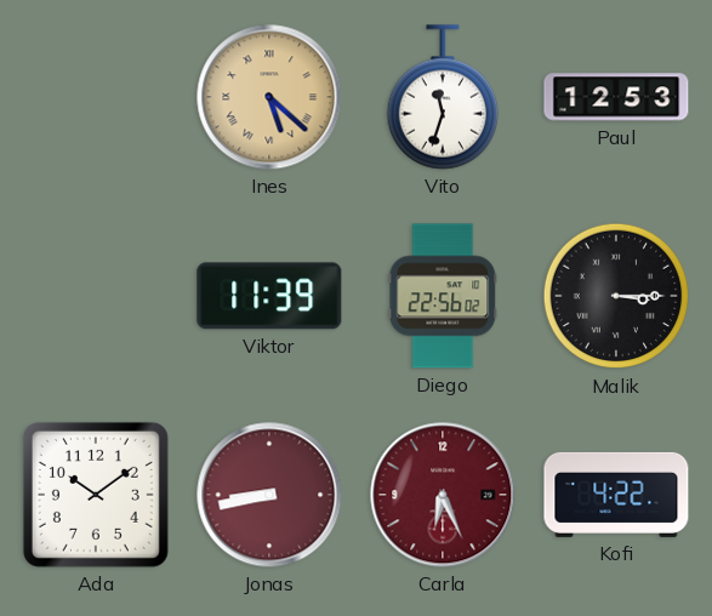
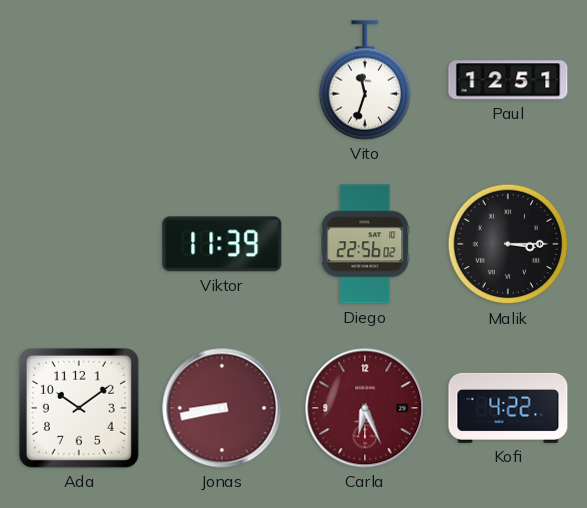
Ines: 5:22 -> none
Paul: 12:53 -> 12:51
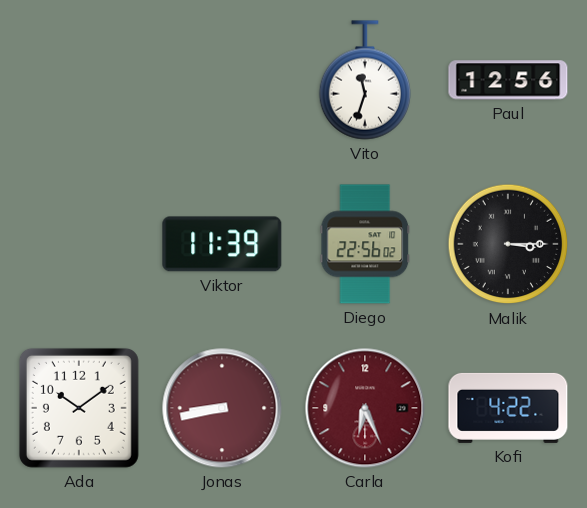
Paul: 12:51 -> 12:56
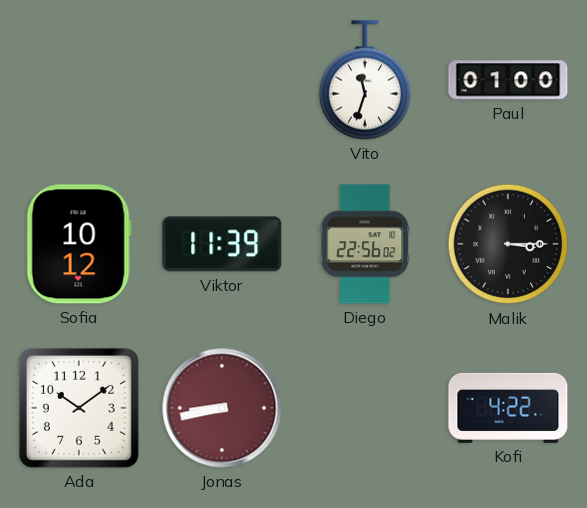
Paul: 12:56 -> 01:00
Sofia: none -> 10:12
Carla: 6:26 -> none
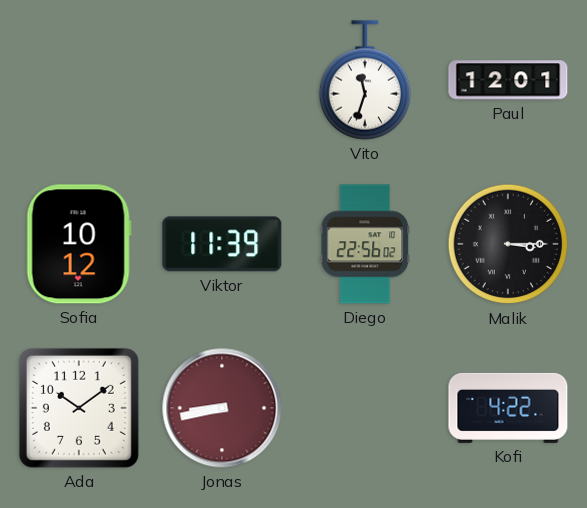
Paul: 01:00 -> 12:01
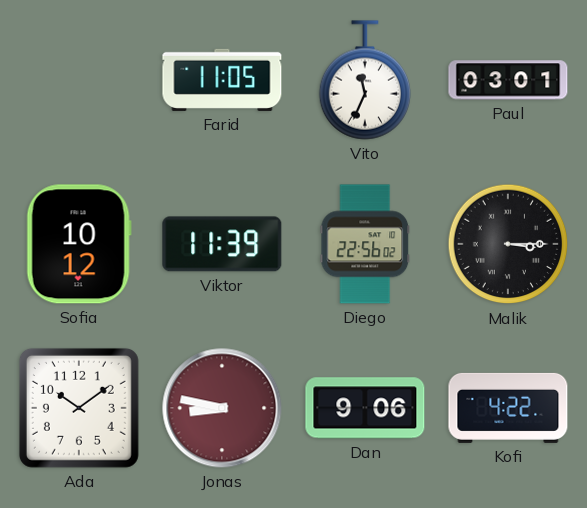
Farid: none -> 11:05
Vito: 11:33 -> 11:34
Paul: 12:01 -> 03:01
Jonas: 8:43 -> 8:47
Dan: none -> 9:06
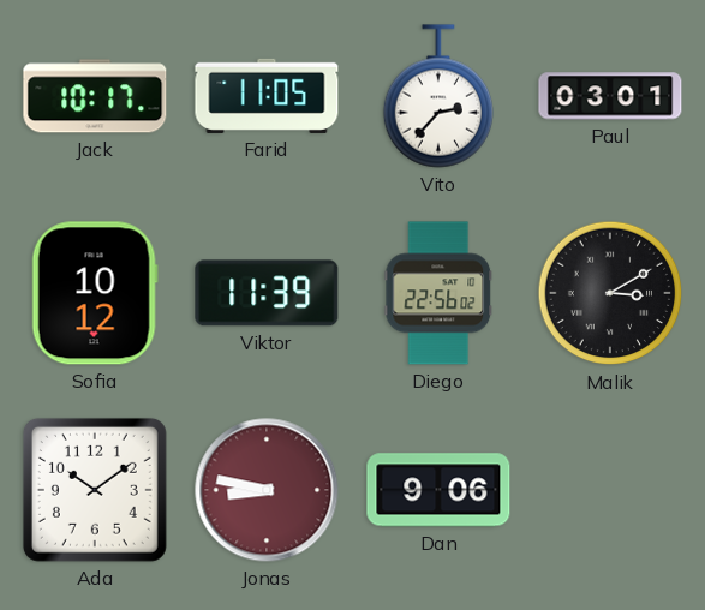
Jack: none -> 10:17
Vito: 11:34 -> 2:37
Malik: 3:15 -> 3:10
Kofi: 4:22 -> none
